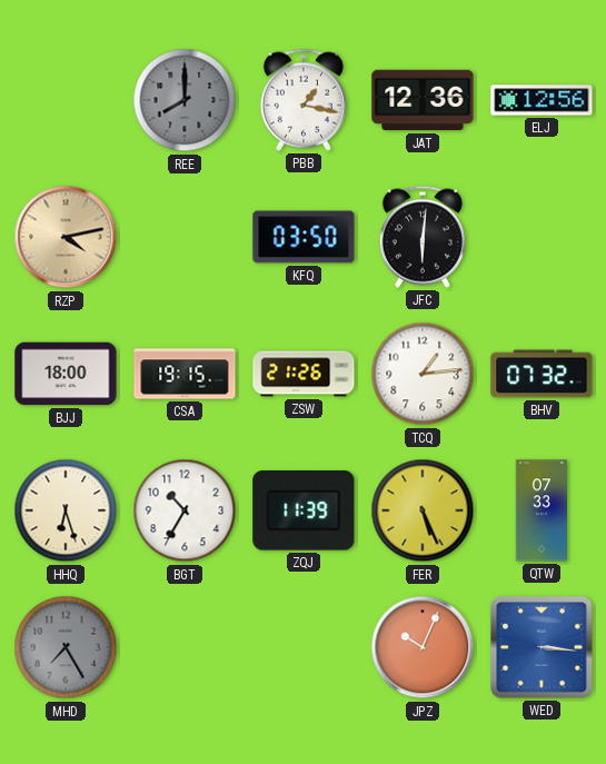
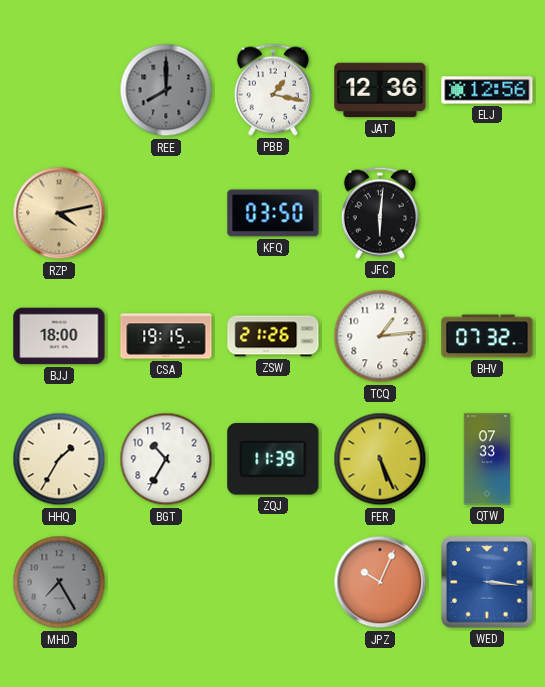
HHQ: 6:27 -> 1:35
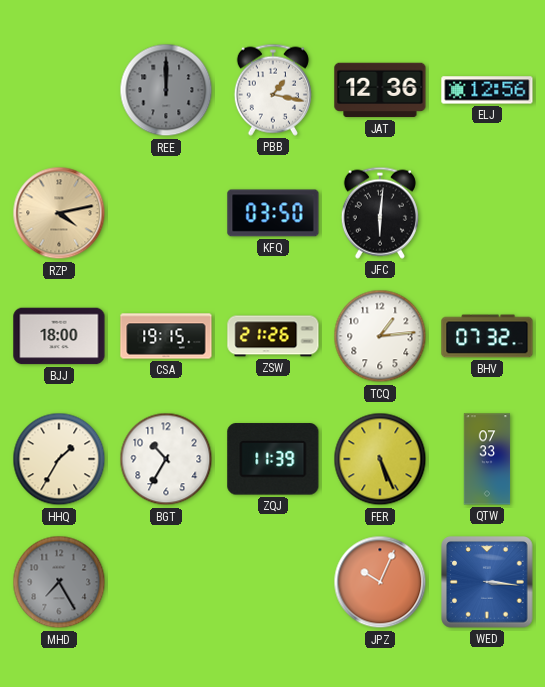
REE: 8:00 -> 12:00
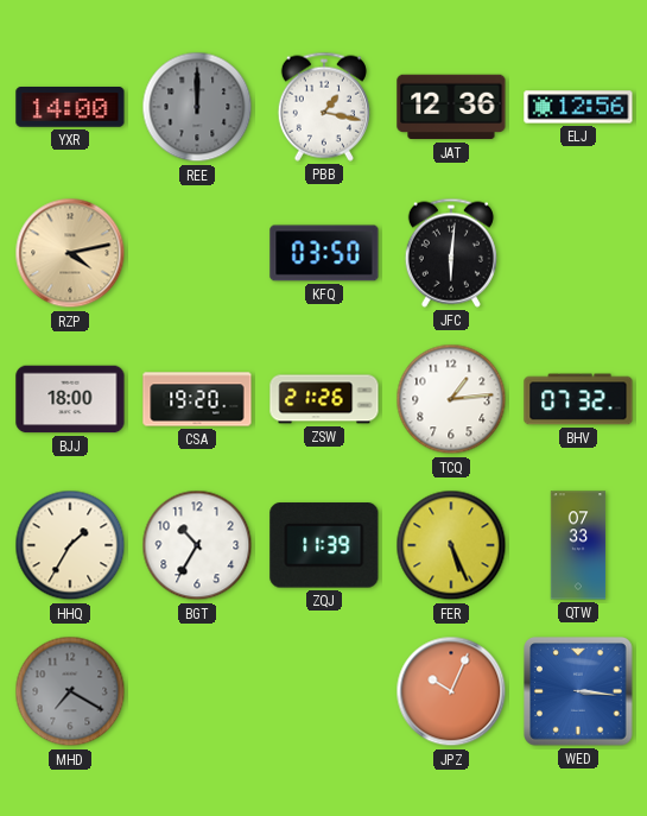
YXR: none -> 14:00
CSA: 19:15 -> 19:20
MHD: 7:25 -> 7:20
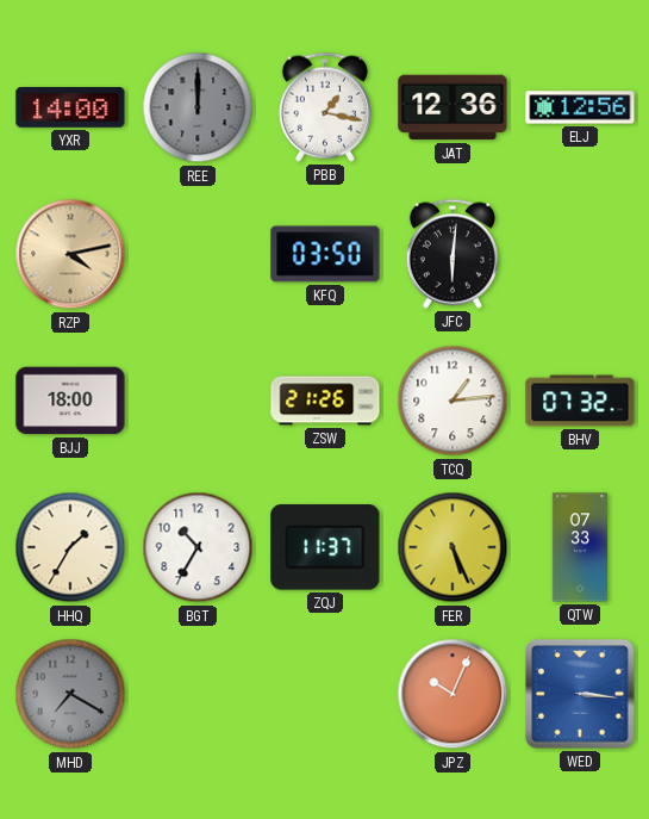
CSA: 19:20 -> none
ZQJ: 11:39 -> 11:37
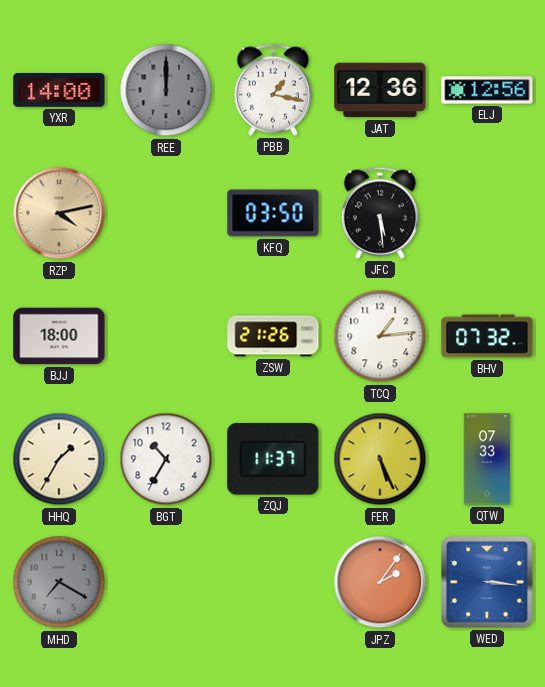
JFC: 6:01 -> 5:29
JPZ: 10:04 -> 2:06
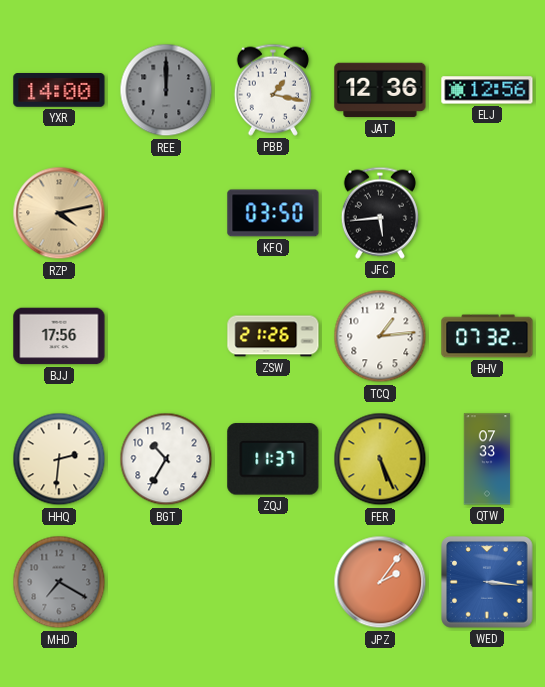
JFC: 5:29 -> 5:44
BJJ: 18:00 -> 17:56
HHQ: 1:35 -> 2:31
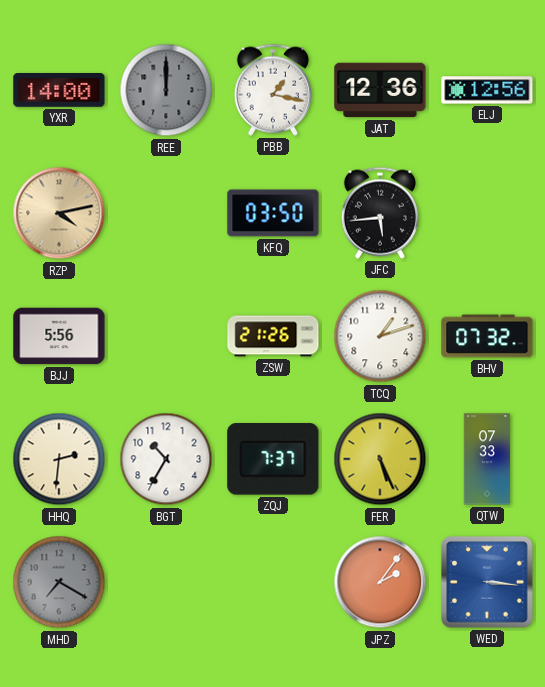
BJJ: 17:56 -> 5:56
TCQ: 1:14 -> 1:12
ZQJ: 11:37 -> 7:37
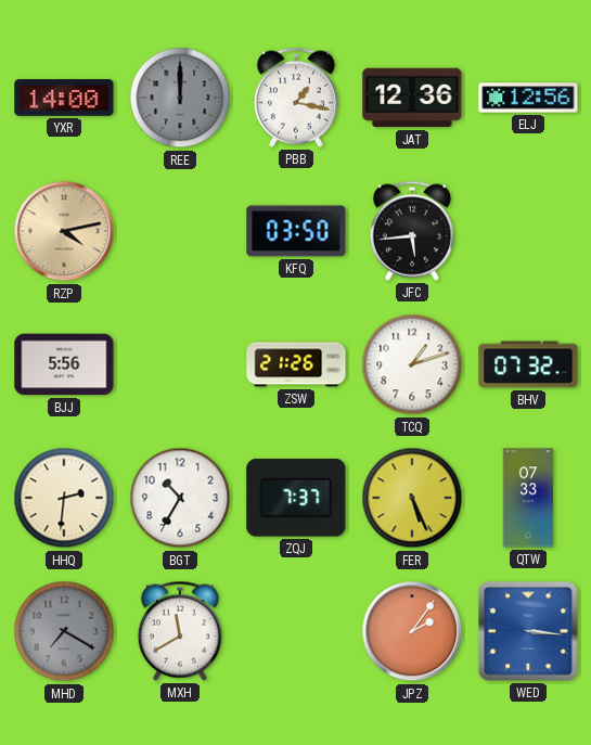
MXH: none -> 11:40
